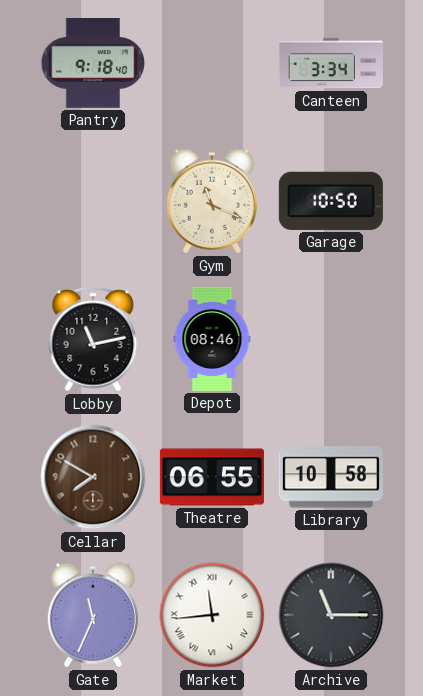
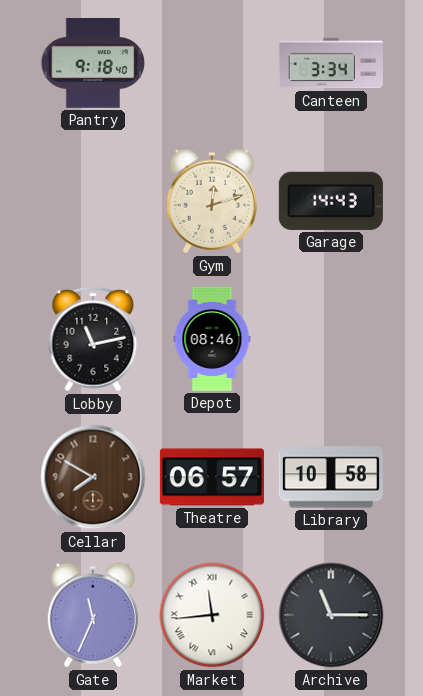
Gym: 11:19 -> 12:12
Garage: 10:50 -> 14:43
Theatre: 06:55 -> 06:57
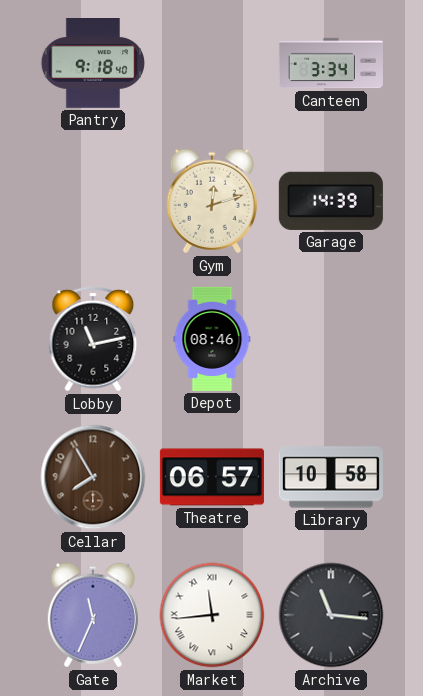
Garage: 14:43 -> 14:39
Cellar: 7:50 -> 7:55
Archive: 11:15 -> 11:16
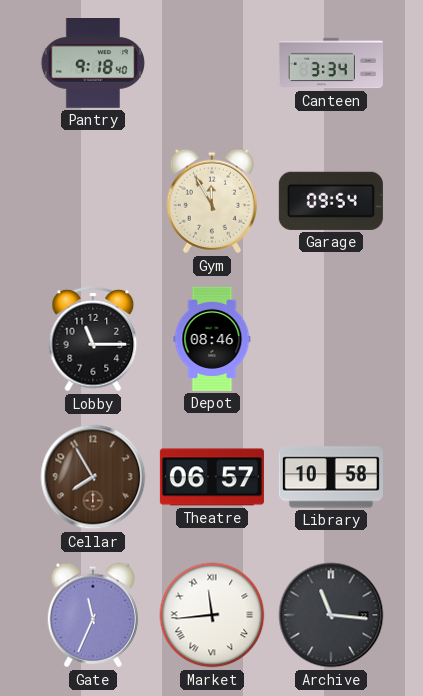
Gym: 12:12 -> 11:55
Garage: 14:39 -> 09:54
Lobby: 11:13 -> 11:15
